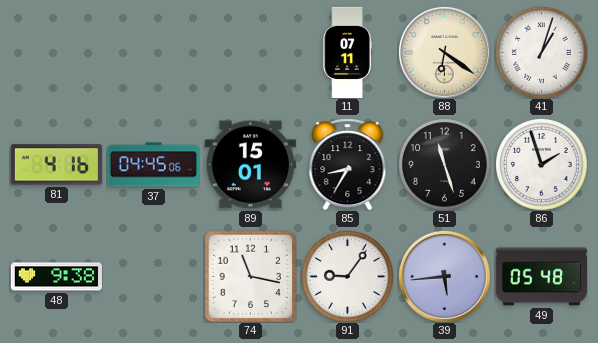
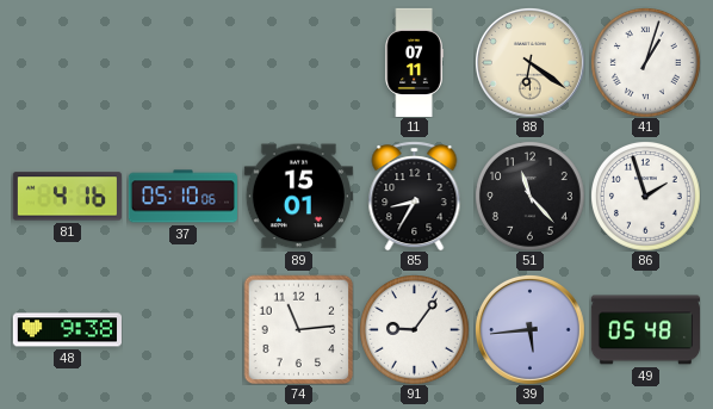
37: 04:45 -> 05:10
51: 11:27 -> 11:23
74: 11:17 -> 11:14
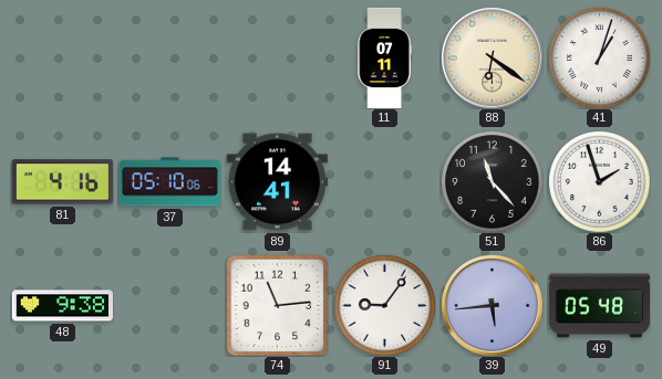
89: 15:01 -> 14:41
85: 8:35 -> none
